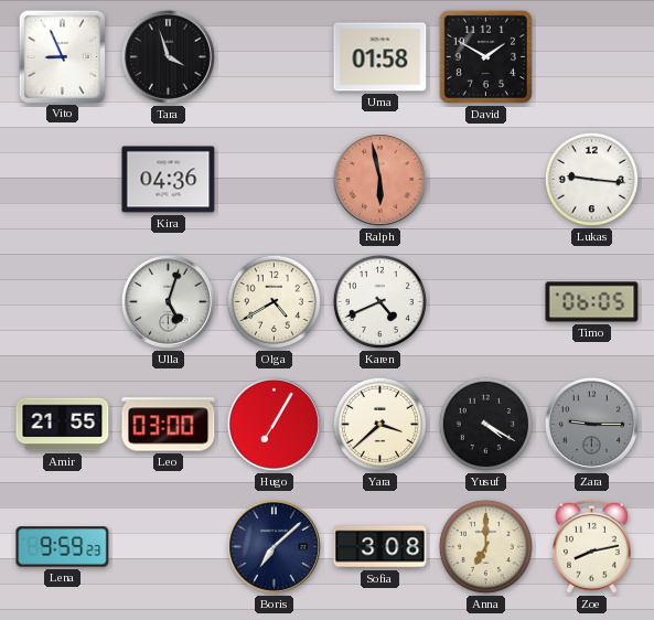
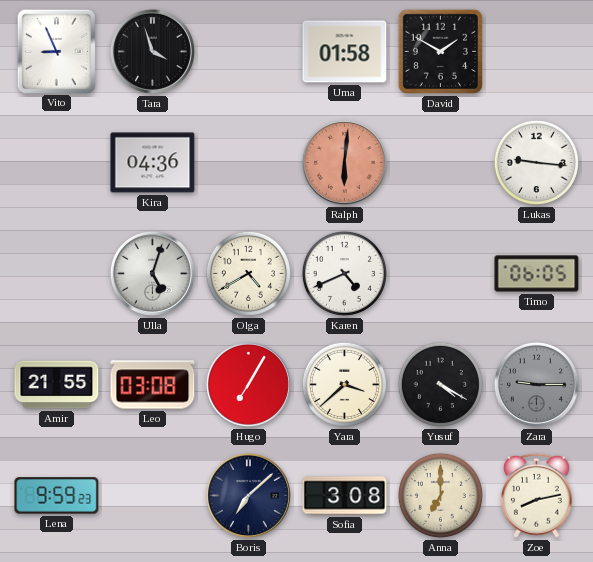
Ralph: 5:58 -> 6:01
Leo: 03:00 -> 03:08
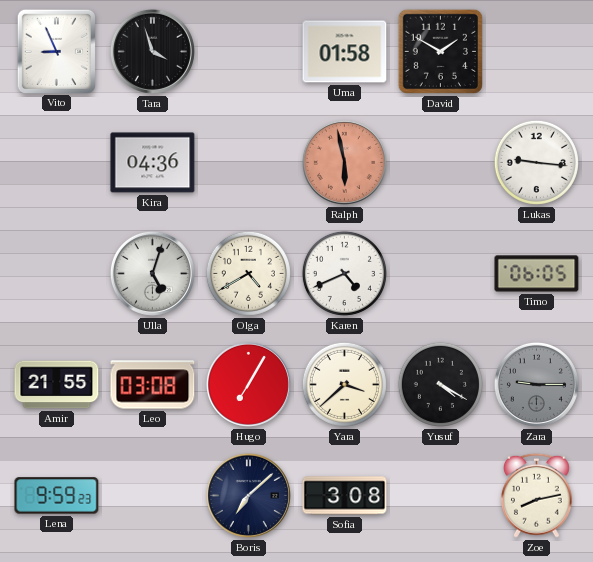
Ralph: 6:01 -> 5:58
Anna: 7:00 -> none
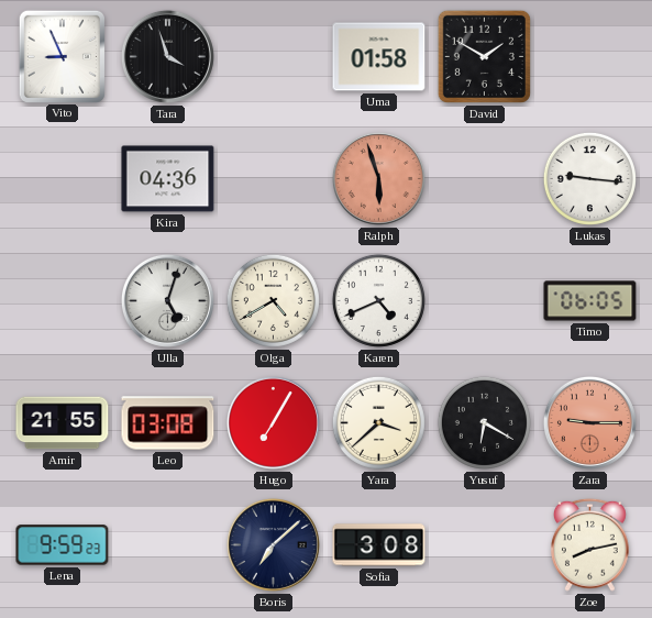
Ralph: 5:58 -> 5:57
Yusuf: 4:20 -> 6:20
Zara dial: grey -> salmon
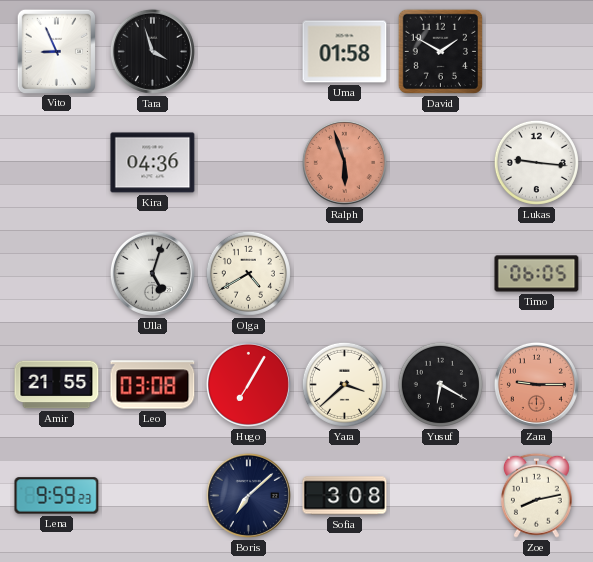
Karen: 4:41 -> none
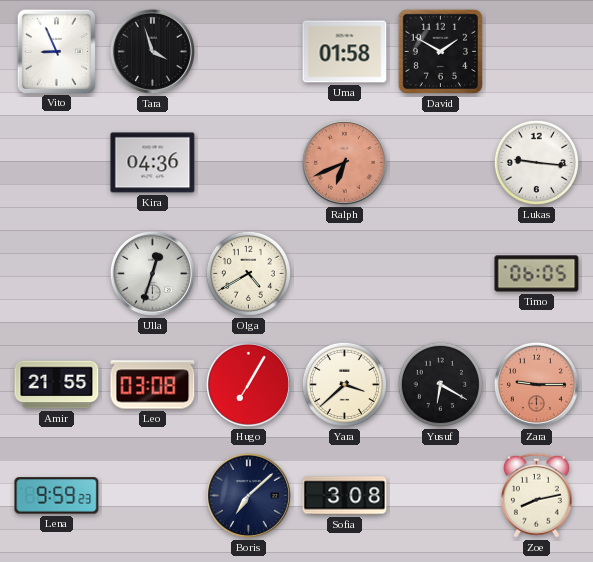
Ralph: 5:57 -> 6:41
Ulla: 5:03 -> 12:33
